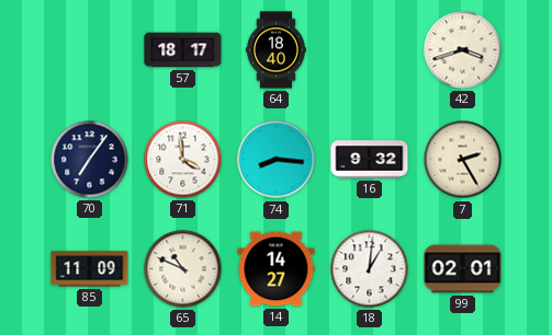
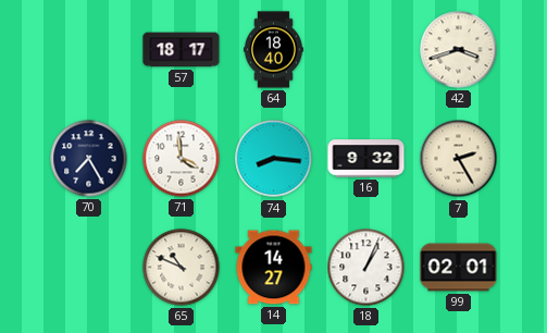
70: 7:06 -> 7:25
85: 11:09 -> none
18: 1:01 -> 1:04
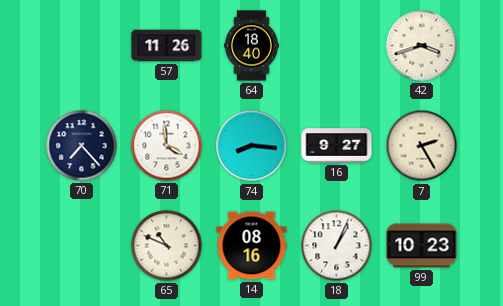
57: 18:17 -> 11:26
70: 7:25 -> 7:23
16: 9:32 -> 9:27
14: 14:27 -> 08:16
99: 02:01 -> 10:23
